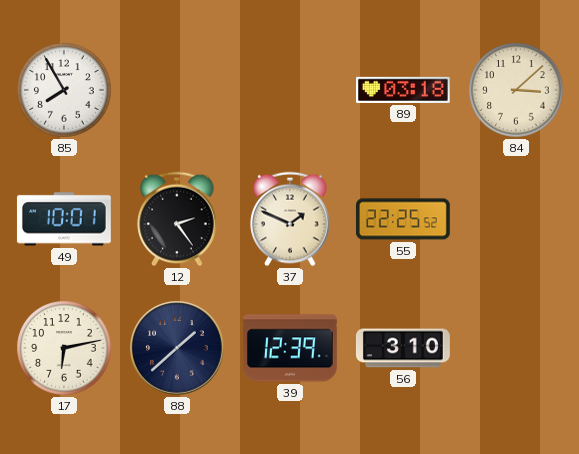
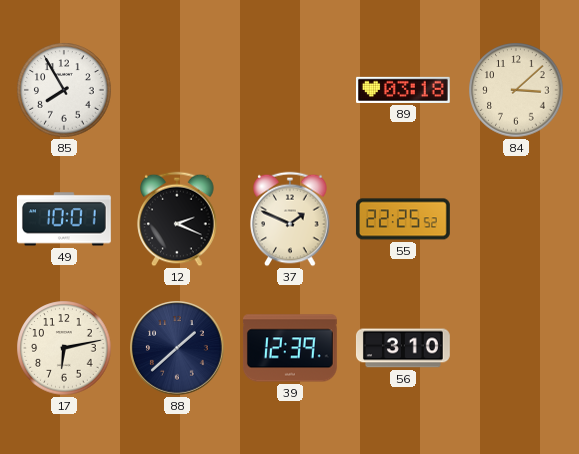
12: 2:24 -> 2:19
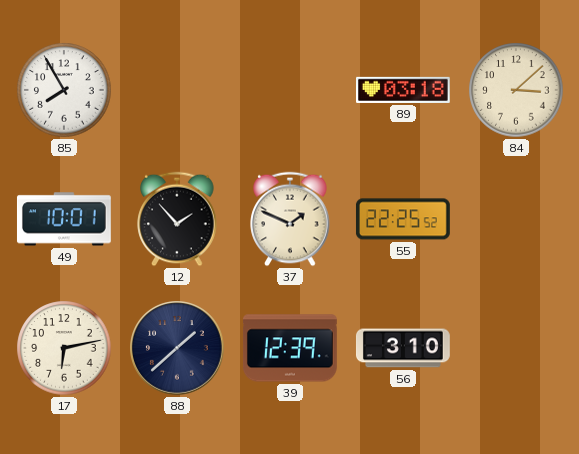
12: 2:19 -> 1:53
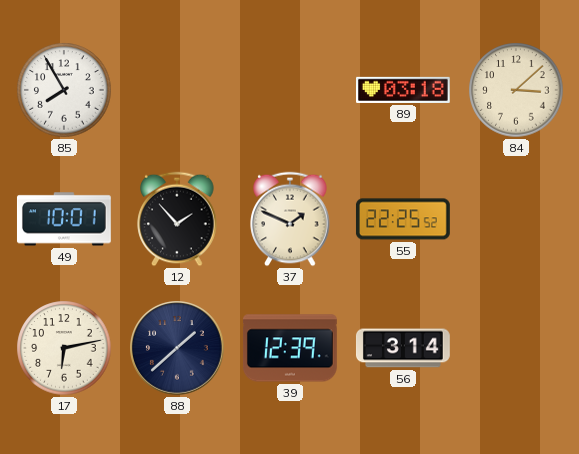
56: 3:10 -> 3:14
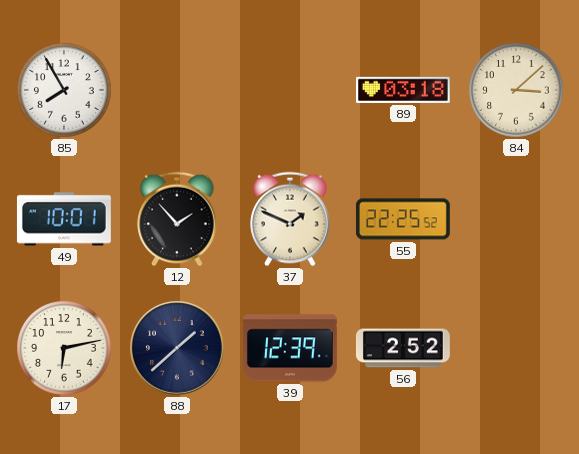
56: 3:14 -> 2:52
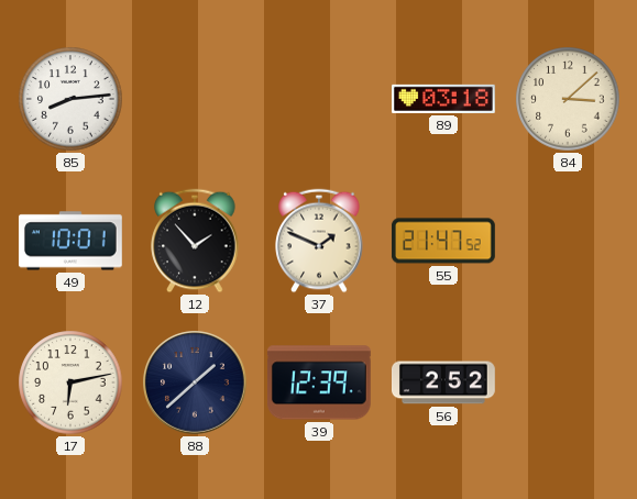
85: 7:55 -> 8:14
55: 22:25 -> 21:47
